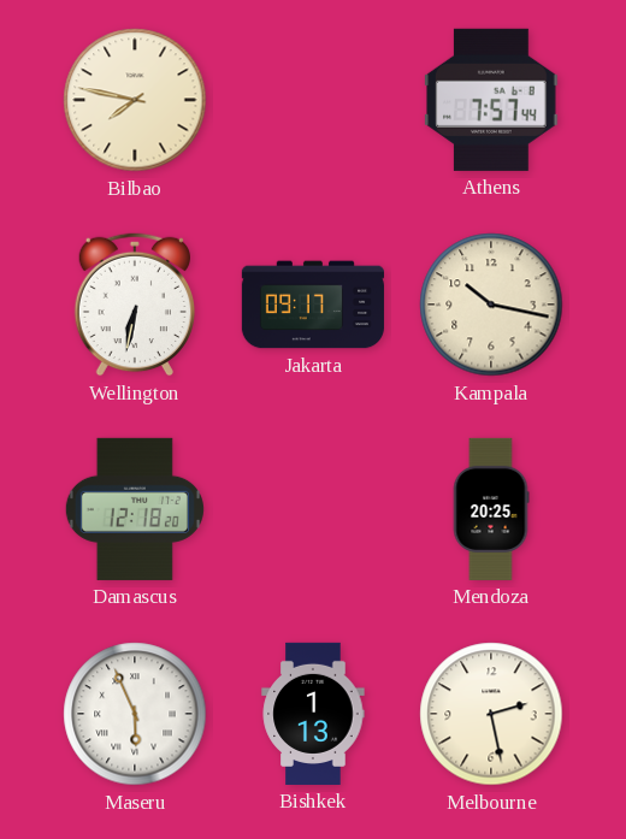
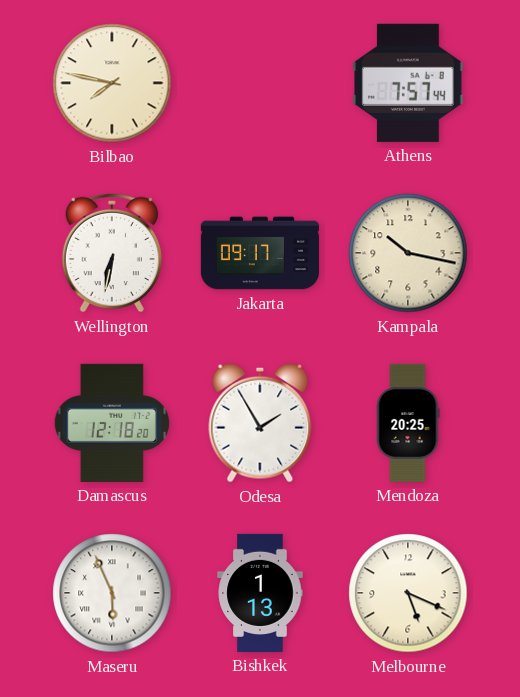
Odesa: none -> 1:55
Melbourne: 2:28 -> 5:19
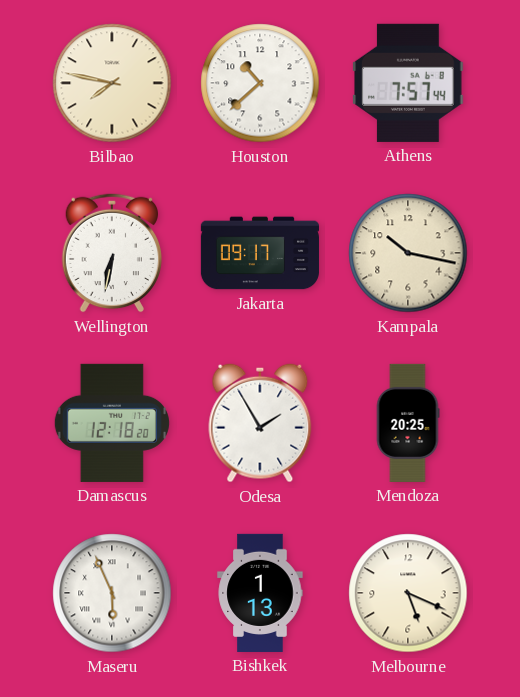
Houston: none -> 10:38
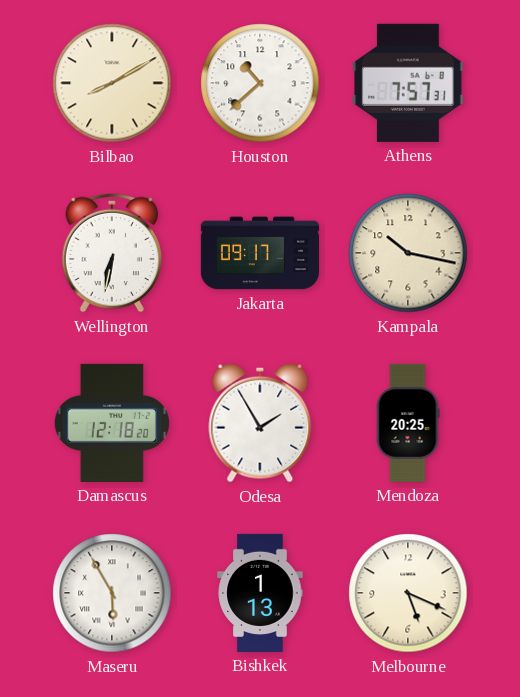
Bilbao: 7:47 -> 8:10
Athens: 7:57:44 -> 7:57:31
Maseru: 5:56 -> 5:55
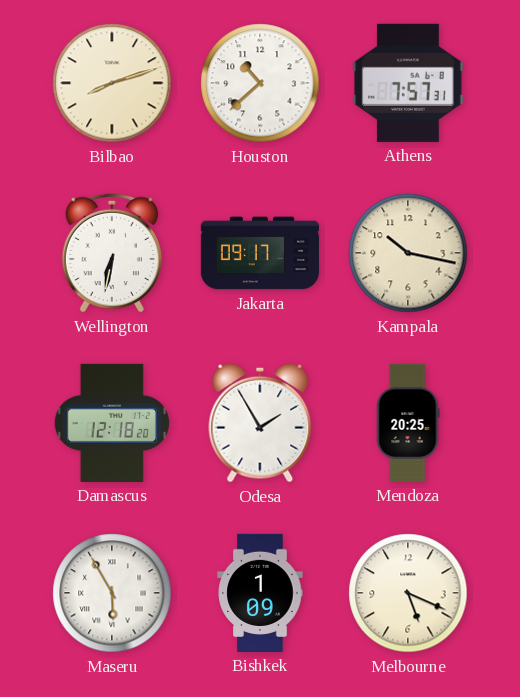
Bilbao: 8:10 -> 8:12
Bishkek: 1:13 -> 1:09
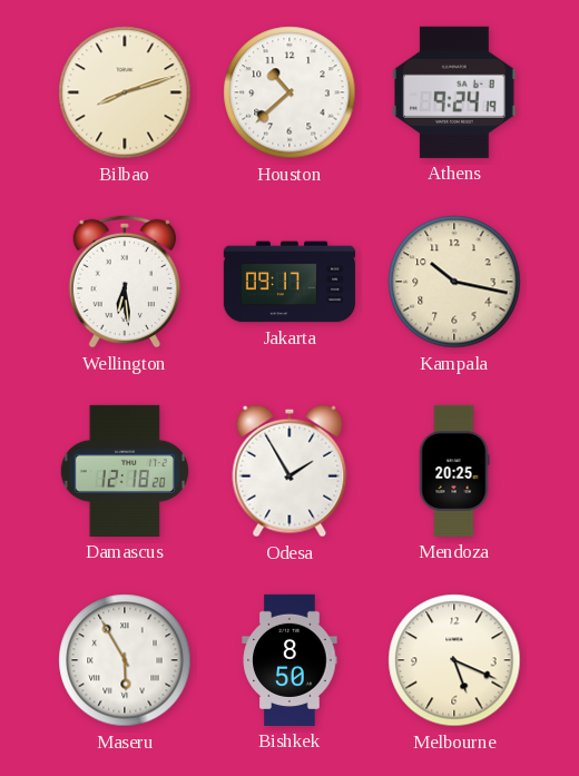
Athens: 7:57 -> 9:24
Wellington: 6:32 -> 6:29
Bishkek: 1:09 -> 8:50
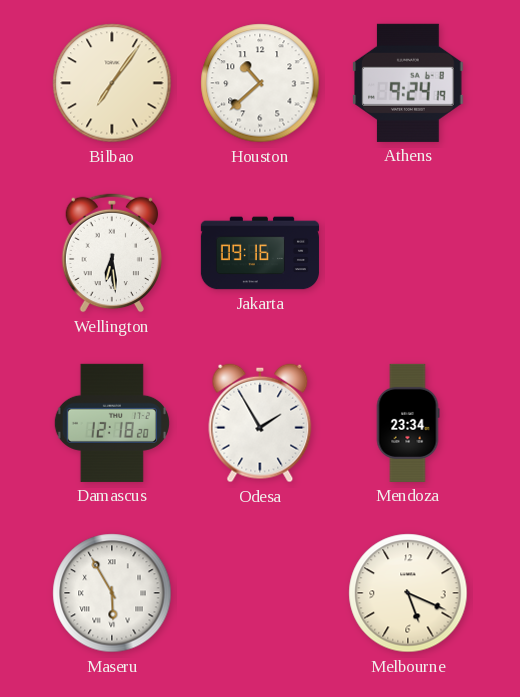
Bilbao: 8:12 -> 7:06
Jakarta: 09:17 -> 09:16
Kampala: 10:17 -> none
Mendoza: 20:25 -> 23:34
Bishkek: 8:50 -> none
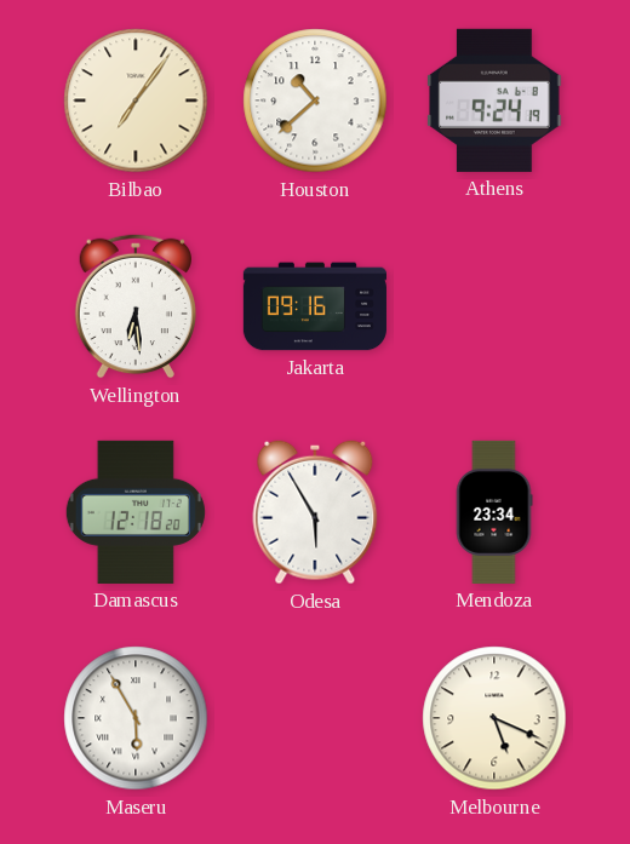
Odesa: 1:55 -> 5:55
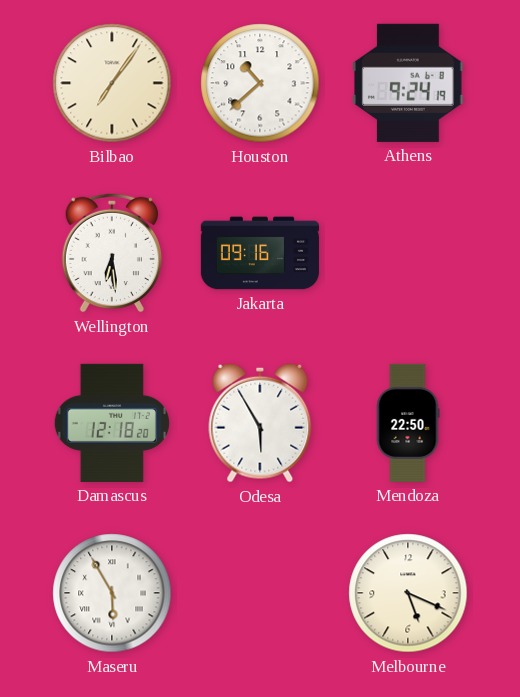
Mendoza: 23:34 -> 22:50
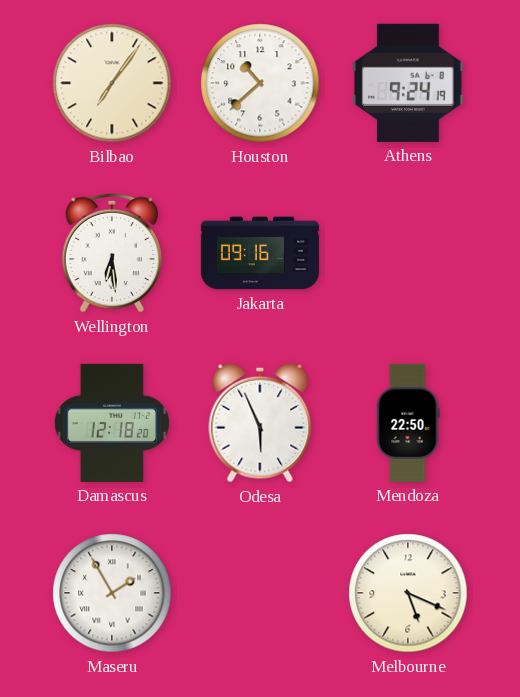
Odesa: 5:55 -> 5:56
Maseru: 5:55 -> 1:55
